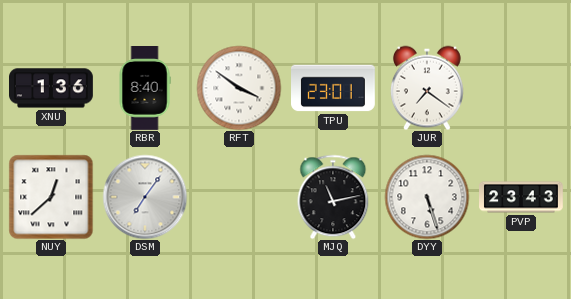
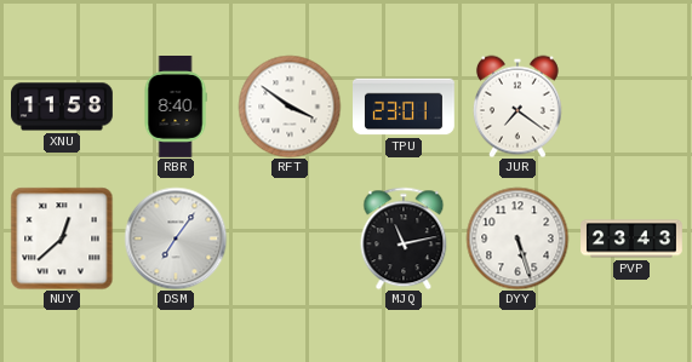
XNU: 1:36 -> 11:58
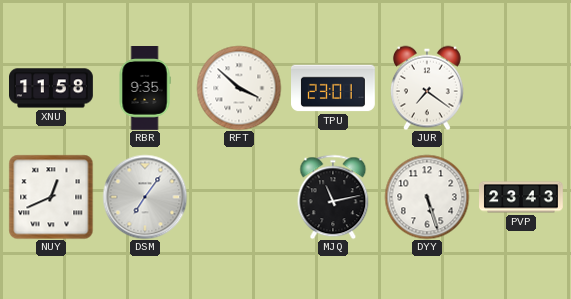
RBR: 8:40 -> 9:35
RFT: 3:51 -> 3:52
NUY: 12:38 -> 12:41
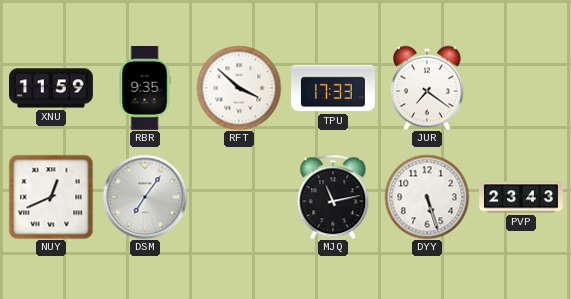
XNU: 11:58 -> 11:59
TPU: 23:01 -> 17:33
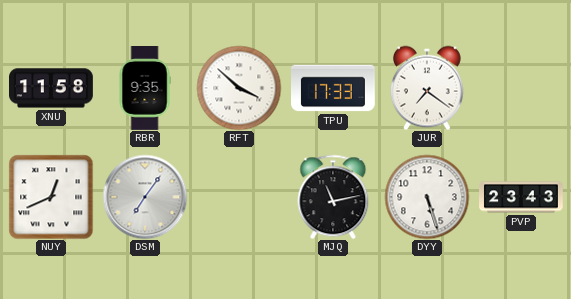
XNU: 11:59 -> 11:58
